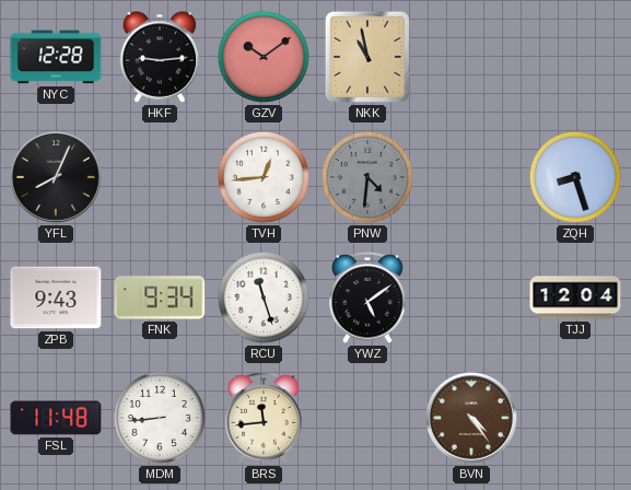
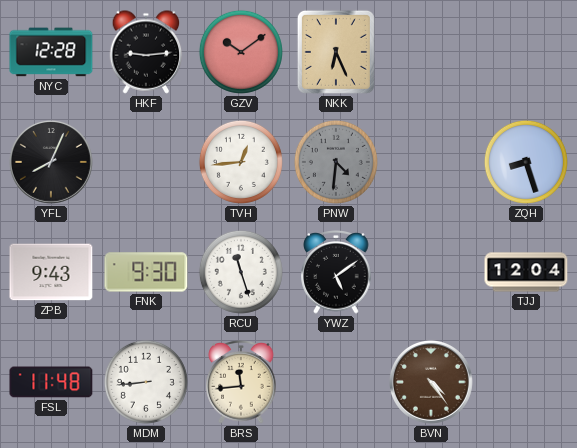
NKK: 10:58 -> 6:26
FNK: 9:34 -> 9:30
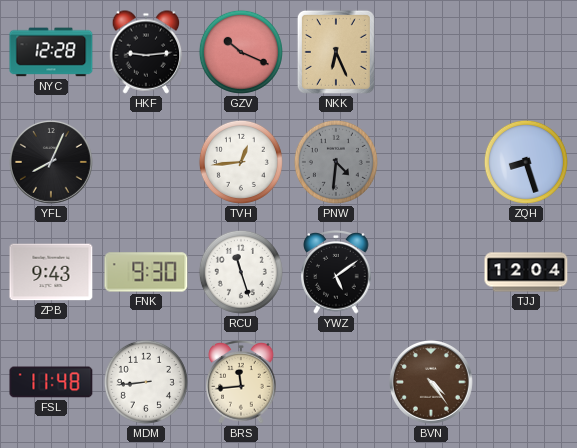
GZV: 10:09 -> 10:19
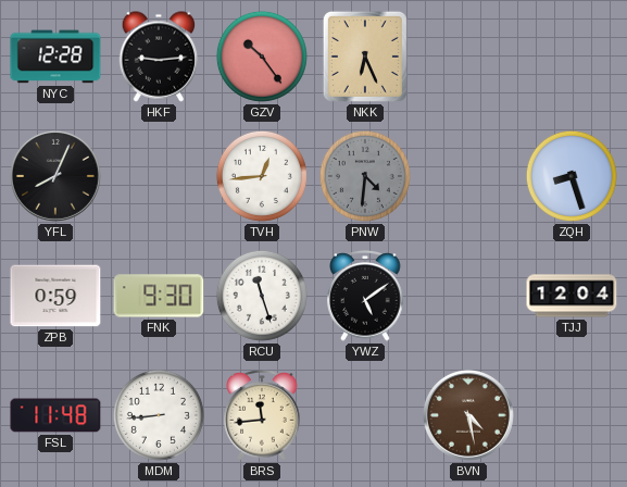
GZV: 10:19 -> 10:24
ZPB: 9:43 -> 0:59
BVN: 4:24 -> 4:28
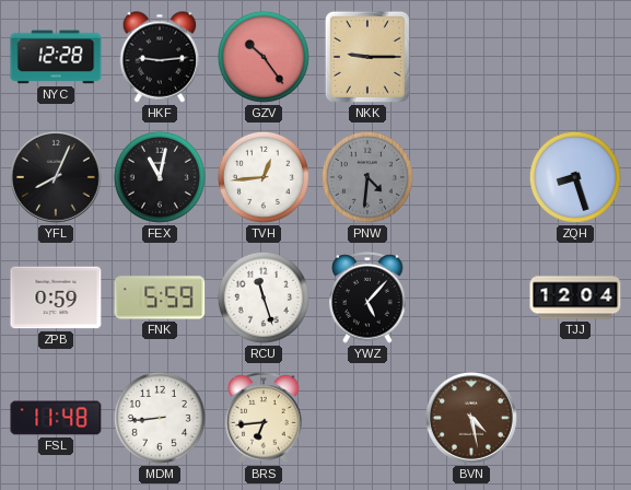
NKK: 6:26 -> 9:15
FEX: none -> 11:02
FNK: 9:30 -> 5:59
YWZ: 5:09 -> 5:07
BRS: 11:44 -> 6:44
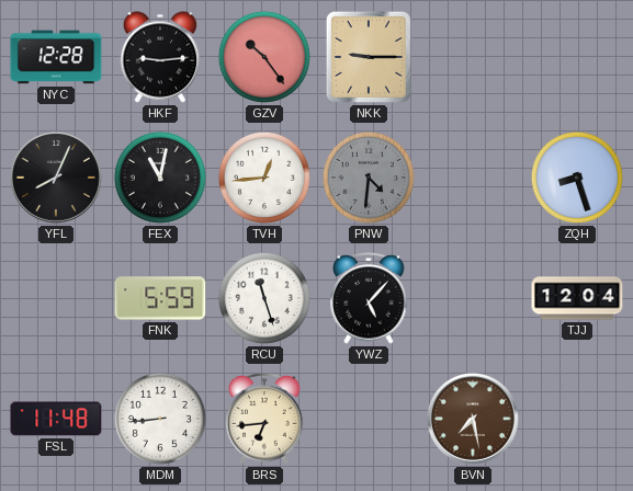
ZPB: 0:59 -> none
BVN: 4:28 -> 7:28
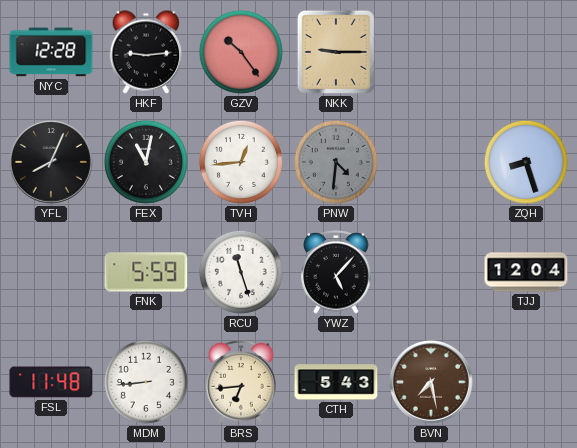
CTH: none -> 5:43
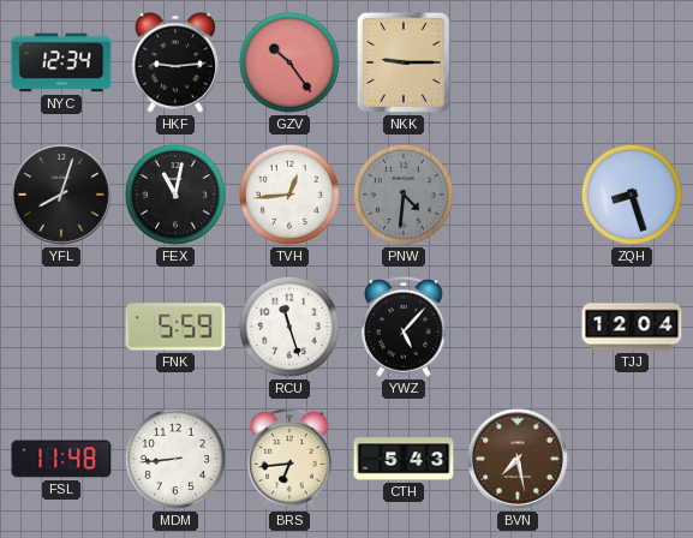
NYC: 12:28 -> 12:34
YFL: 8:04 -> 8:03
